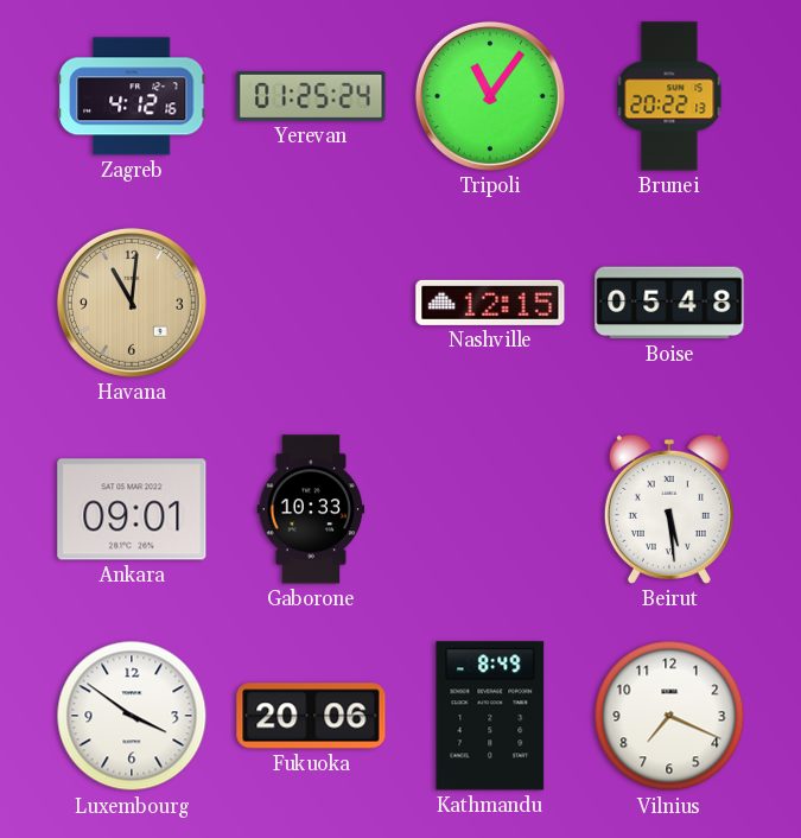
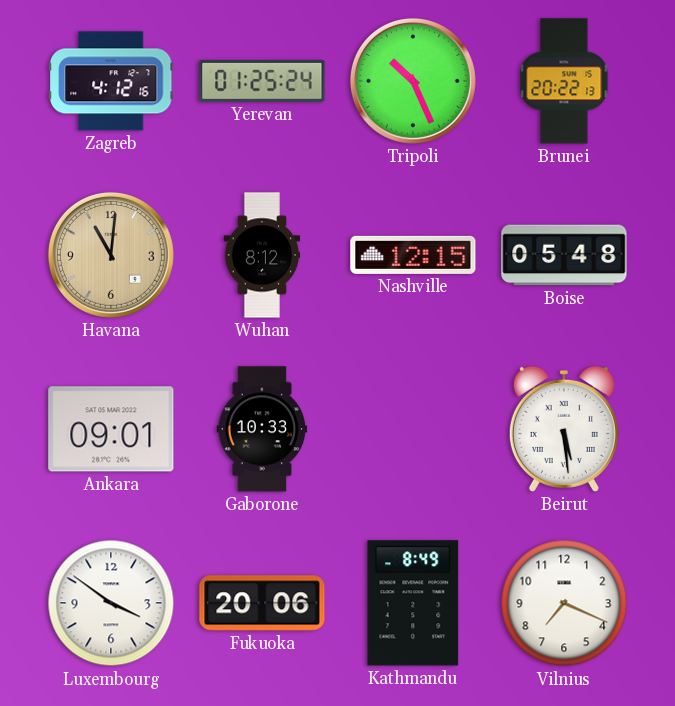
Tripoli: 11:06 -> 10:26
Wuhan: none -> 8:12
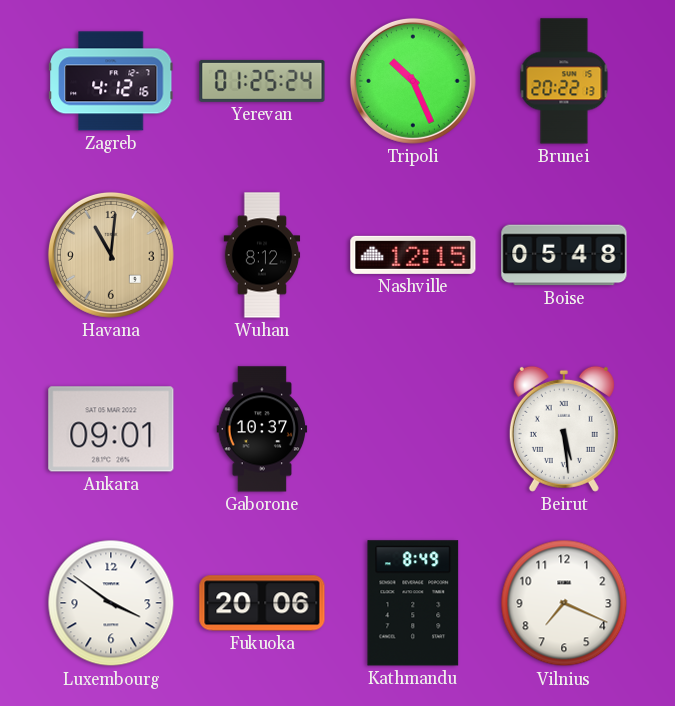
Gaborone: 10:33 -> 10:37
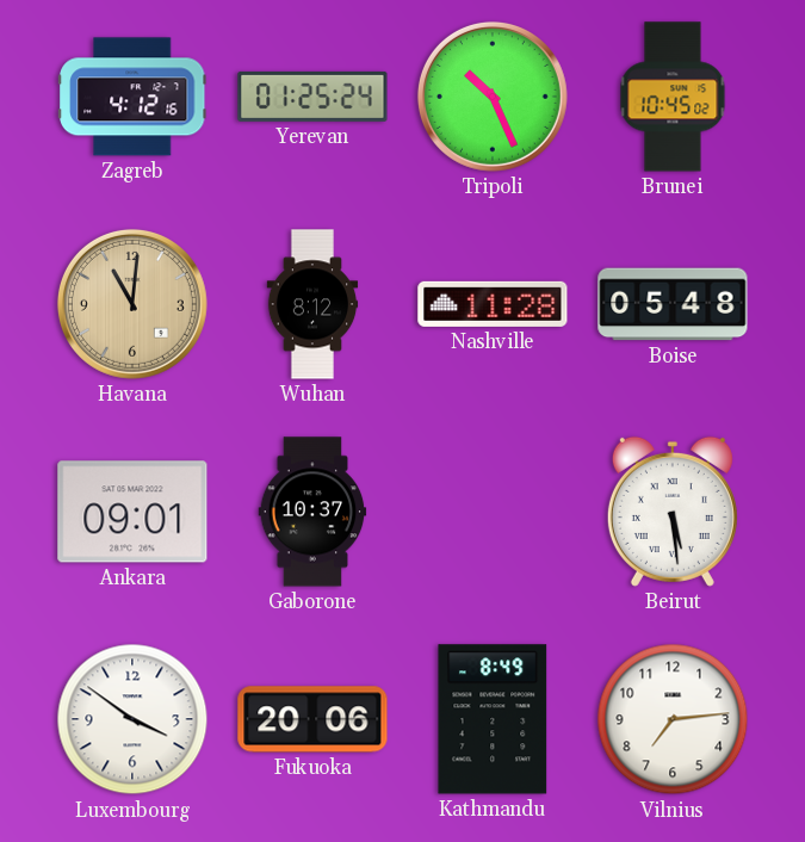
Brunei: 20:22 -> 10:45
Nashville: 12:15 -> 11:28
Vilnius: 7:19 -> 7:14
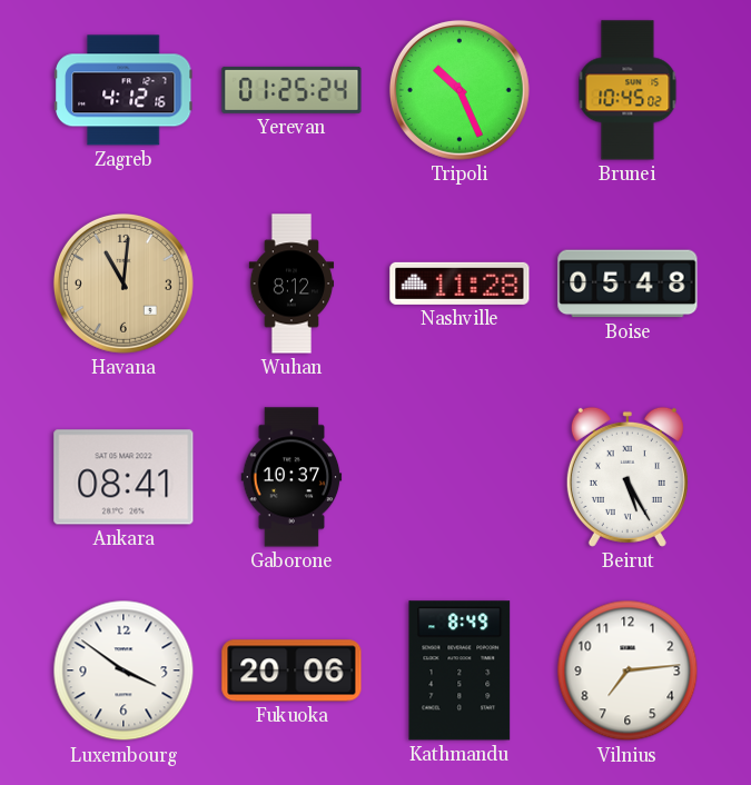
Ankara: 09:01 -> 08:41
Beirut: 5:29 -> 5:25
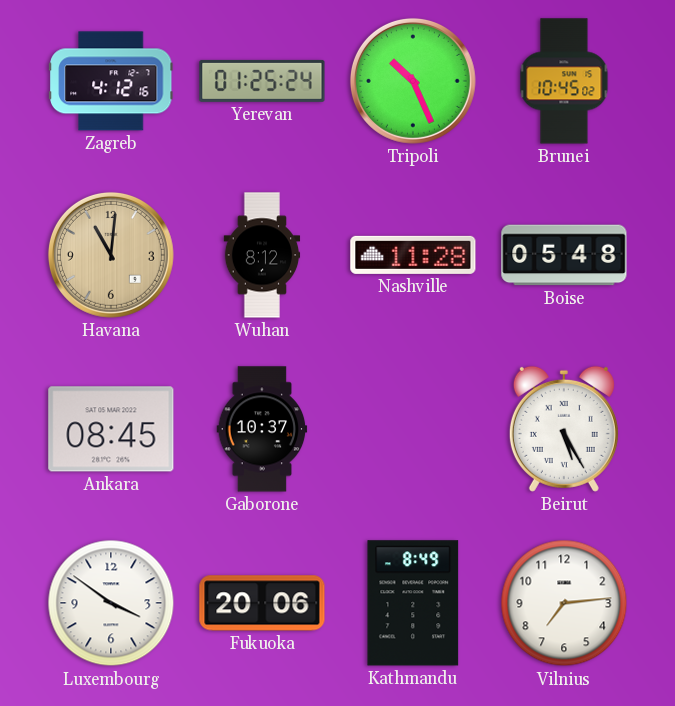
Ankara: 08:41 -> 08:45
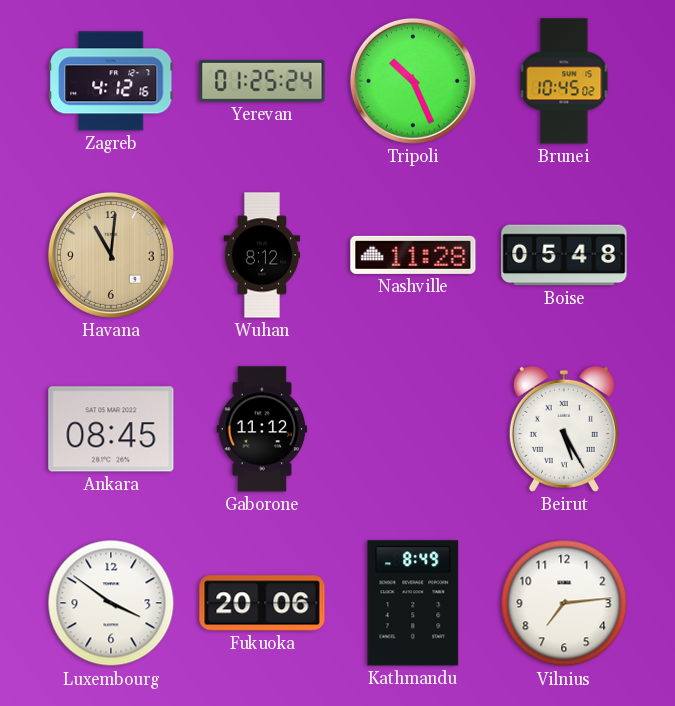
Gaborone: 10:37 -> 11:12
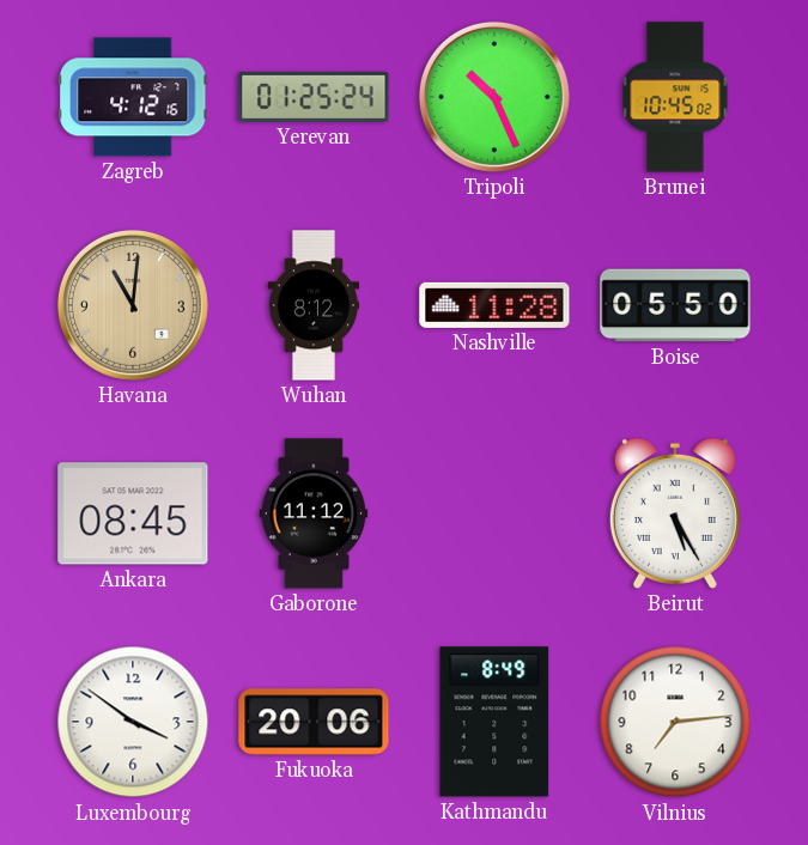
Boise: 05:48 -> 05:50
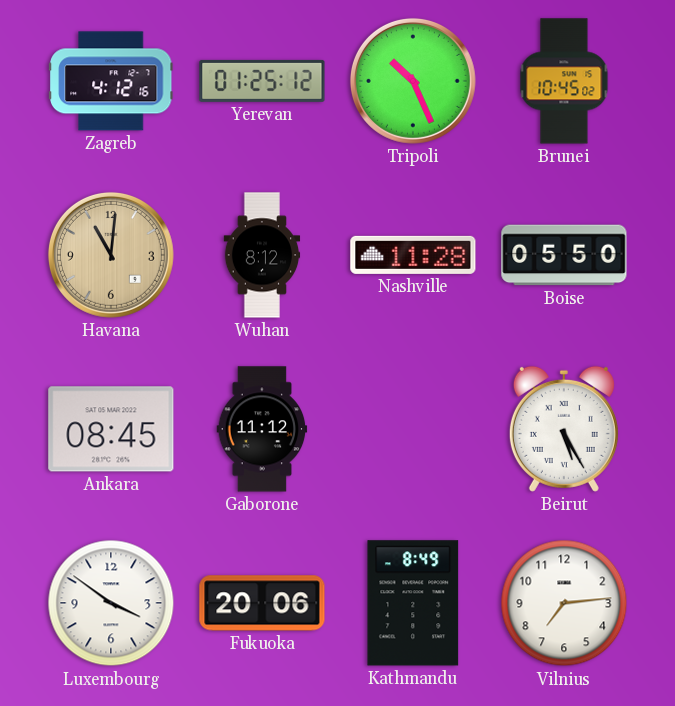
Yerevan: 01:25:24 -> 01:25:12
